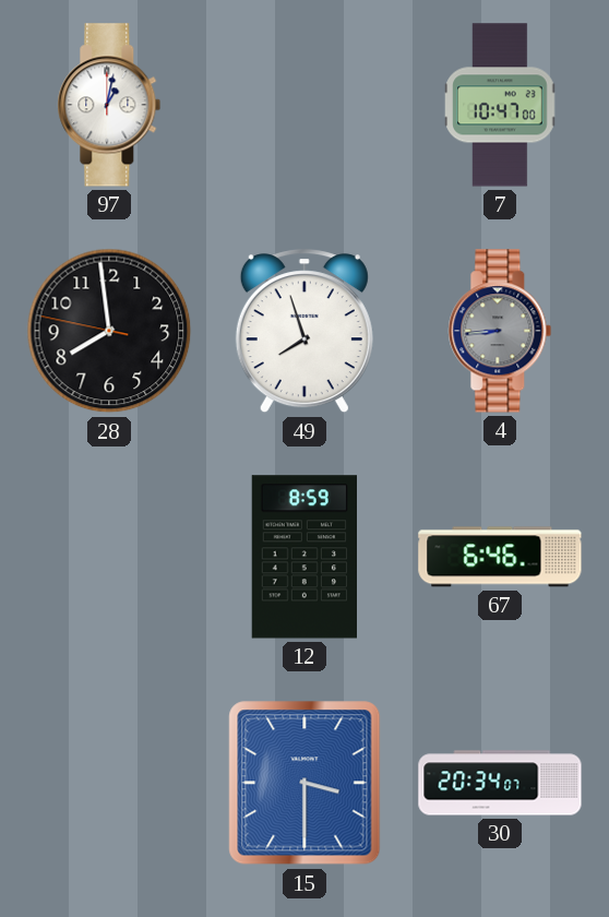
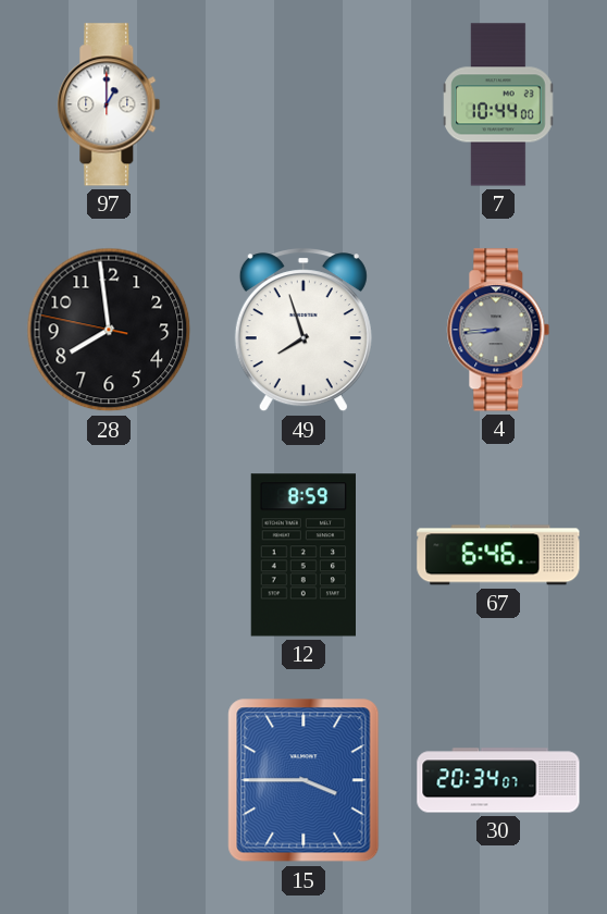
97: 1:02 -> 1:00
7: 10:47 -> 10:44
15: 3:30 -> 3:45
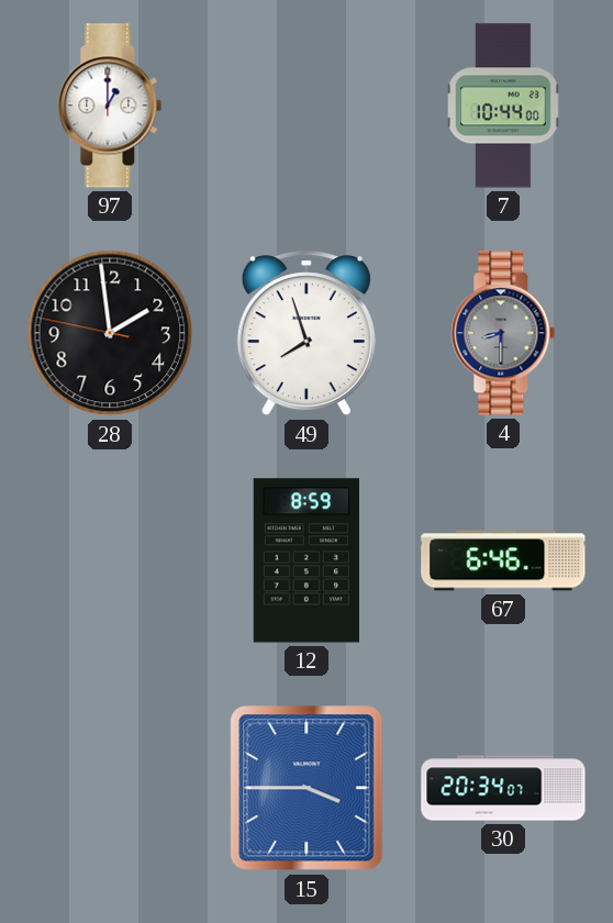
28: 7:58 -> 1:58
4: 8:44 -> 8:30
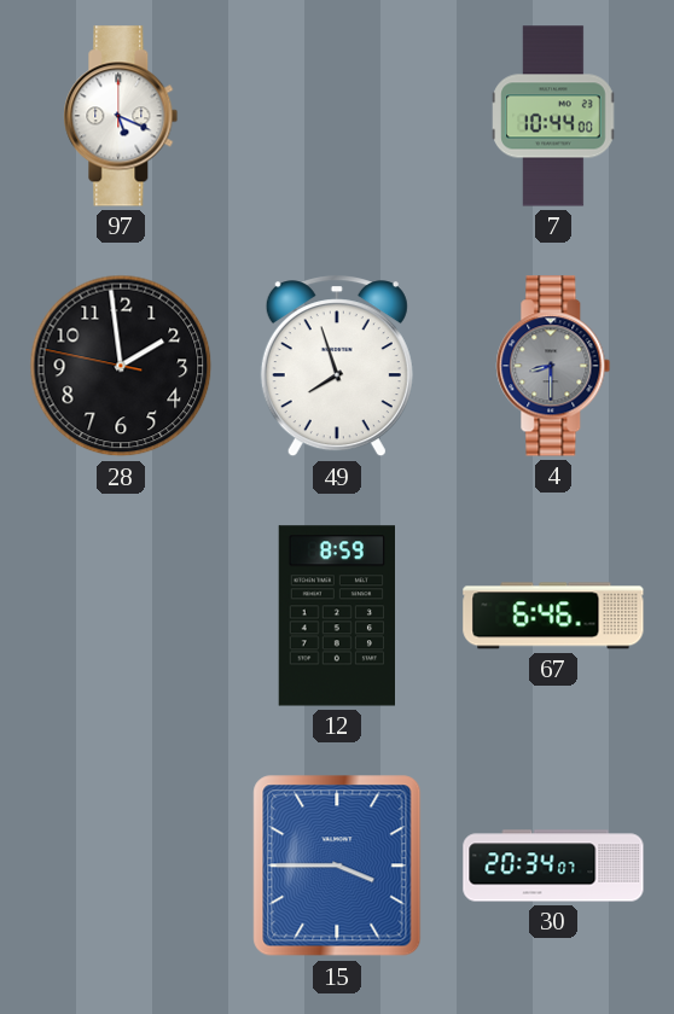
97: 1:00 -> 5:19
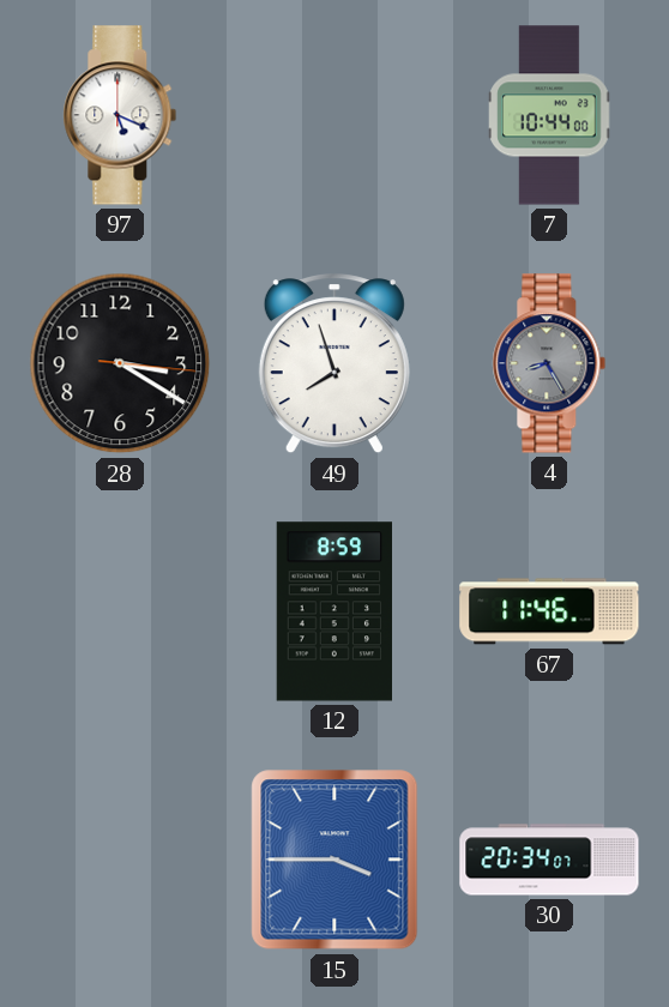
28: 1:58 -> 3:20
4: 8:30 -> 8:25
67: 6:46 -> 11:46
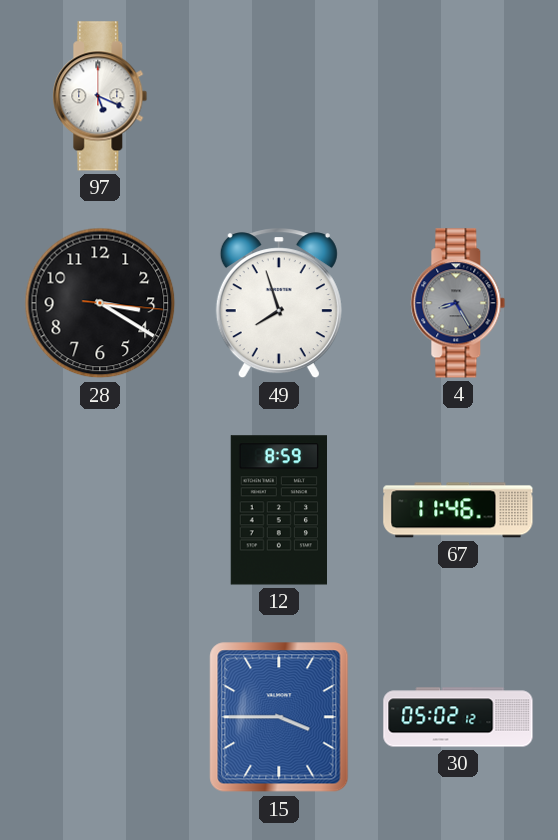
7: 10:44 -> none
30: 20:34 -> 05:02
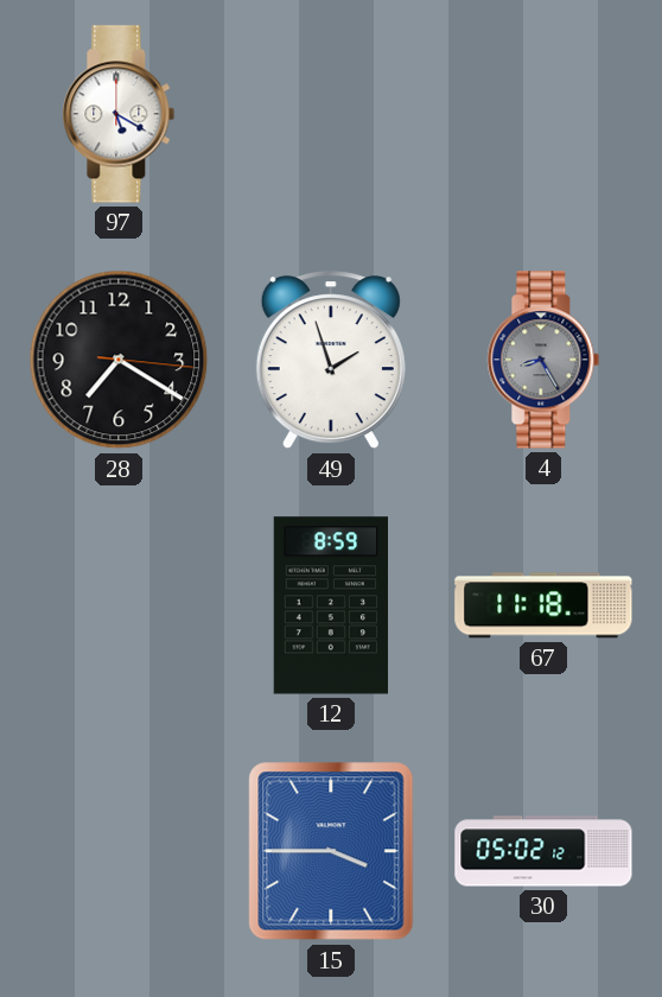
97: 5:19 -> 5:20
28: 3:20 -> 7:20
49: 7:57 -> 1:57
67: 11:46 -> 11:18
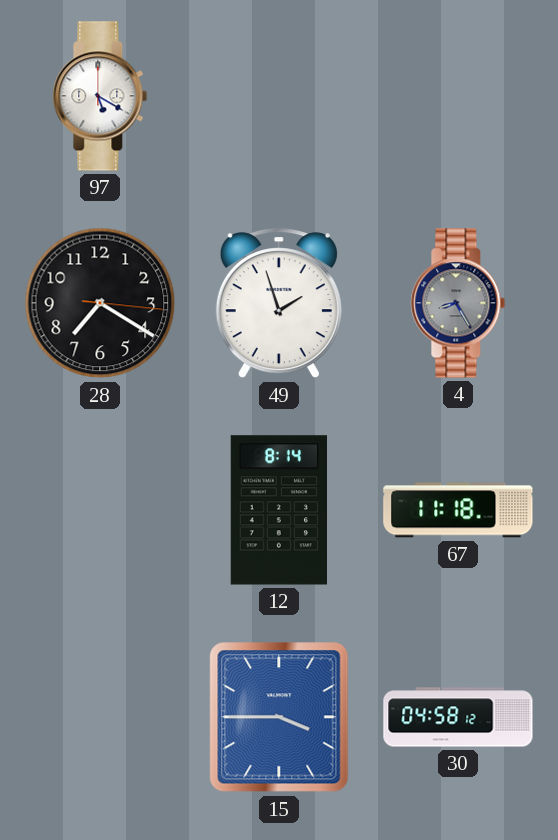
12: 8:59 -> 8:14
30: 05:02 -> 04:58
